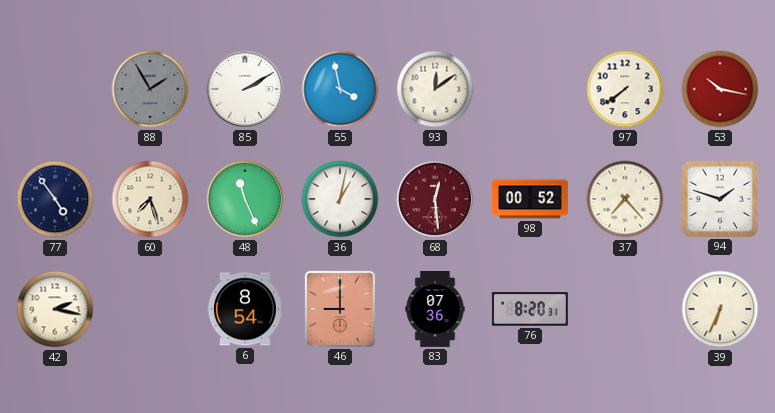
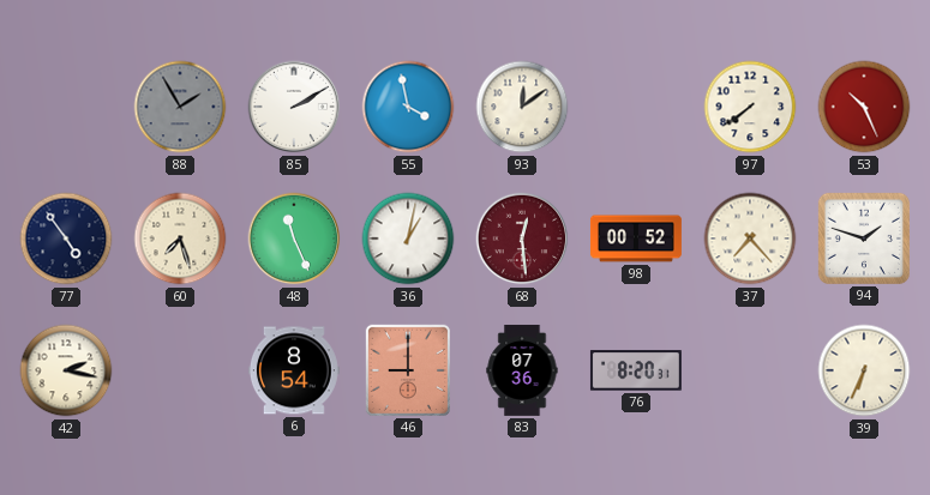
53: 10:17 -> 10:26
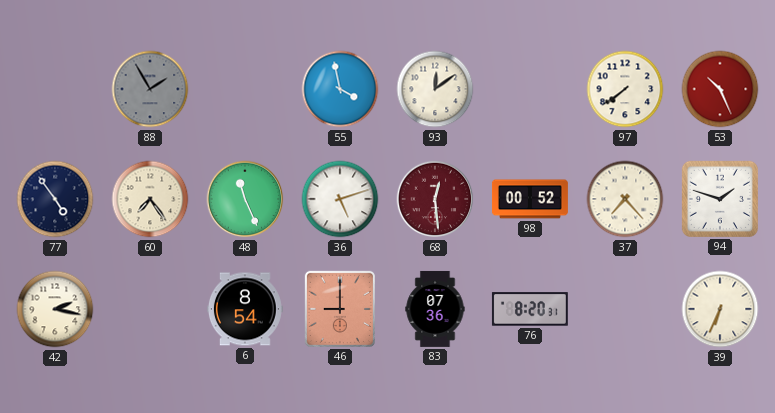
85: 2:10 -> none
60: 7:27 -> 7:24
36: 1:02 -> 5:12
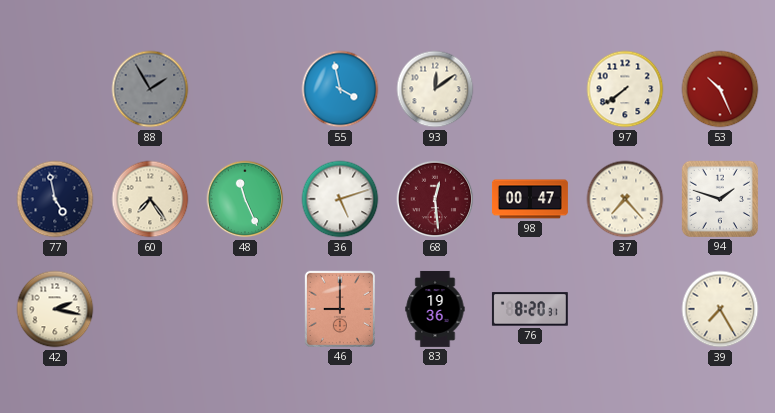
77: 4:54 -> 4:58
98: 00:52 -> 00:47
6: 8:54 -> none
83: 07:36 -> 19:36
39: 6:34 -> 7:25
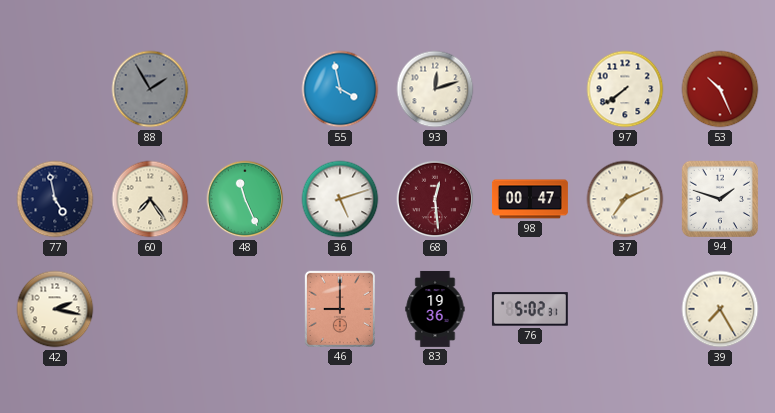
93: 12:09 -> 12:12
37: 7:23 -> 7:11
76: 8:20 -> 5:02
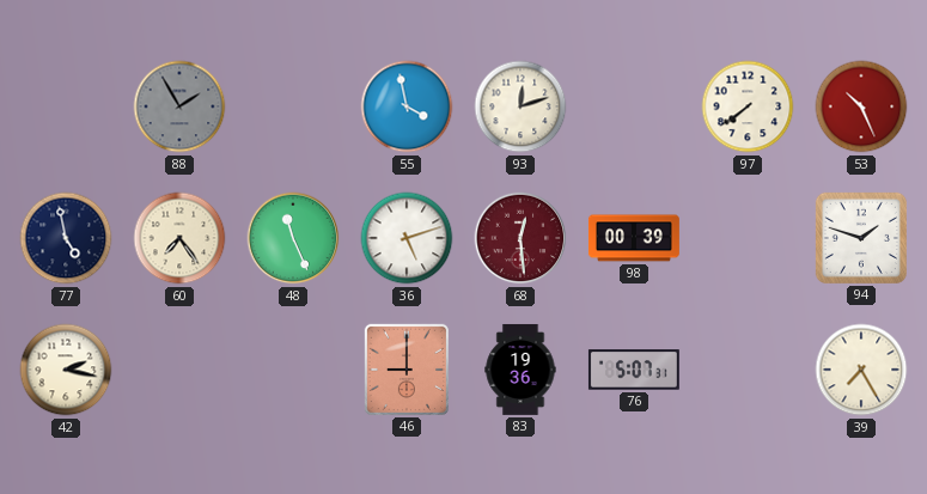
98: 00:47 -> 00:39
37: 7:11 -> none
76: 5:02 -> 5:07
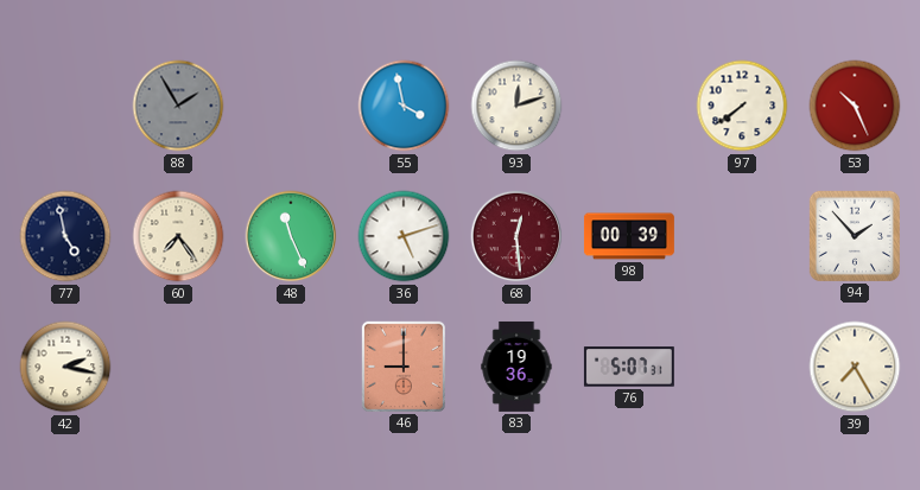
94: 1:48 -> 1:53
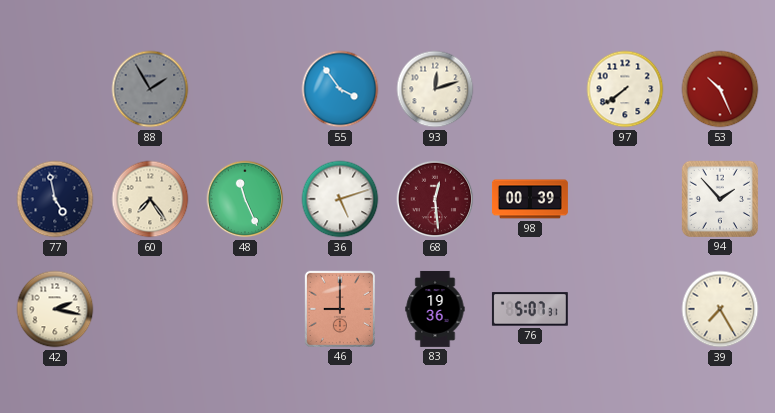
55: 3:58 -> 3:54
